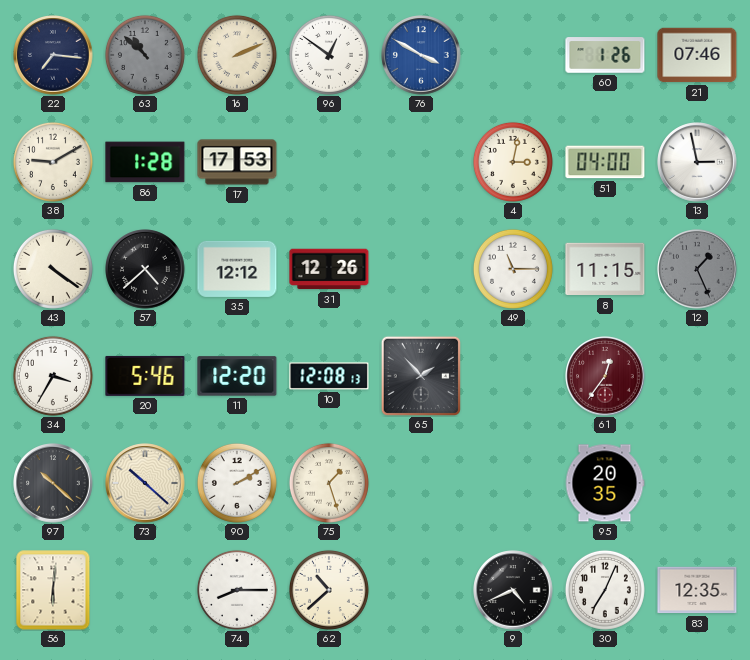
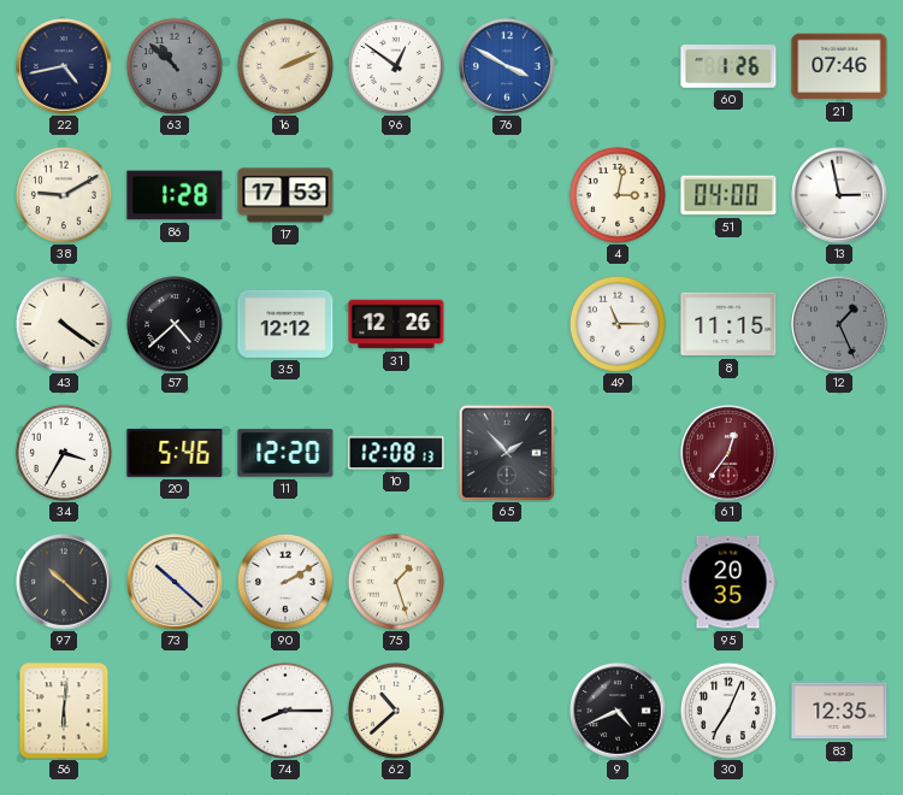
22: 7:16 -> 4:43
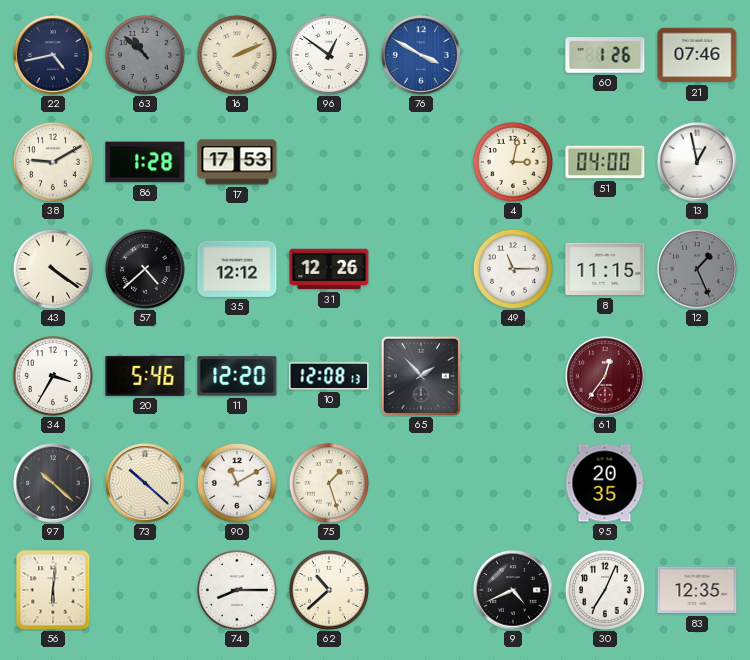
13: 2:58 -> 12:58
90: 2:10 -> 11:10
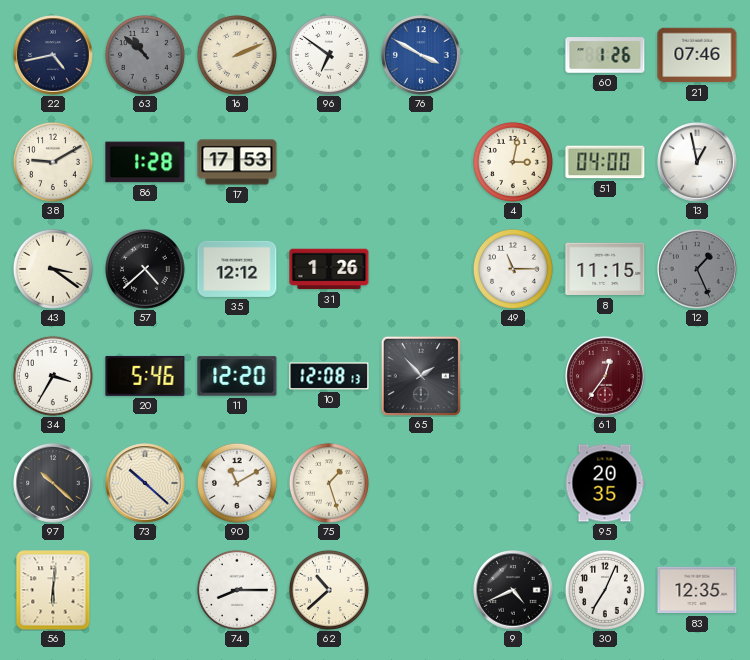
96: 12:51 -> 6:51
43: 4:21 -> 3:21
31: 12:26 -> 1:26
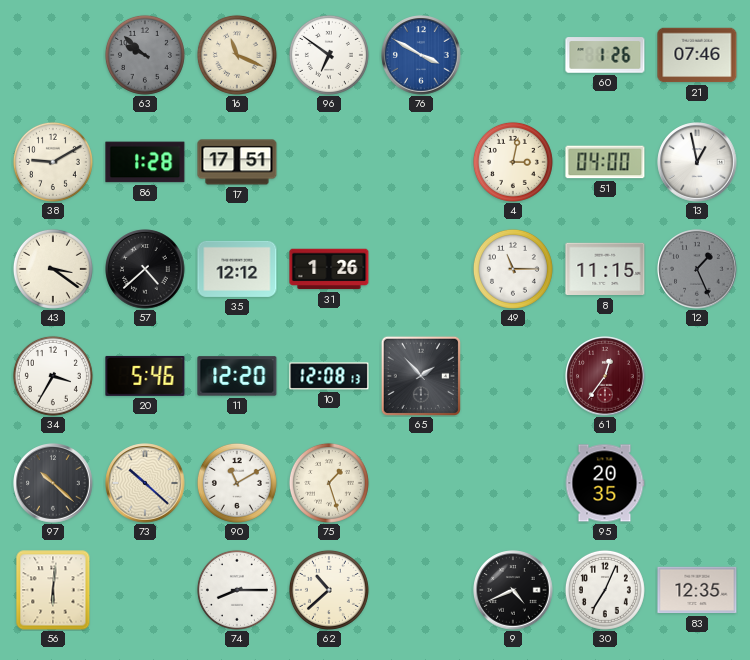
22: 4:43 -> none
63: 10:52 -> 9:52
16: 2:11 -> 11:19
17: 17:53 -> 17:51
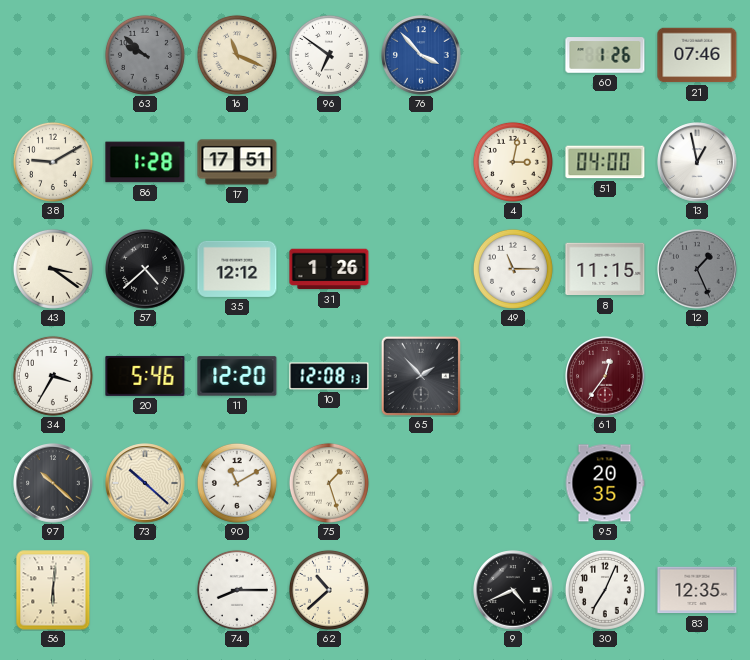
76: 3:50 -> 3:53
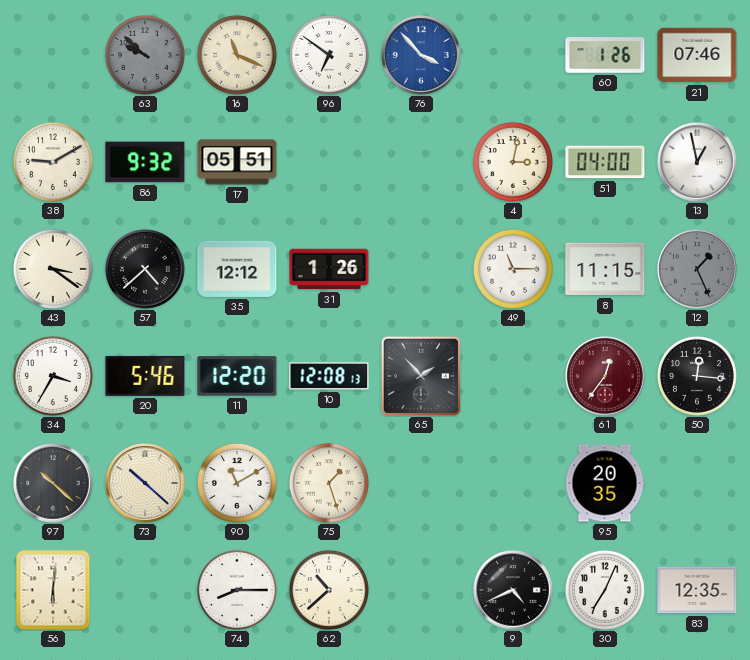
86: 1:28 -> 9:32
17: 17:51 -> 05:51
50: none -> 12:16
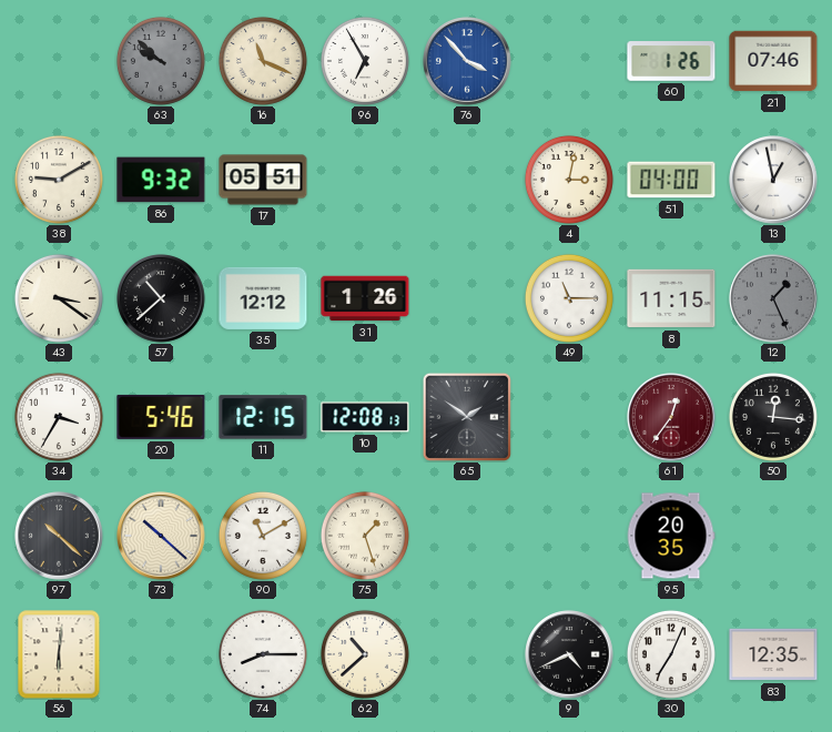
96: 6:51 -> 6:55
57: 4:38 -> 10:38
11: 12:20 -> 12:15
65: 1:53 -> 1:51
